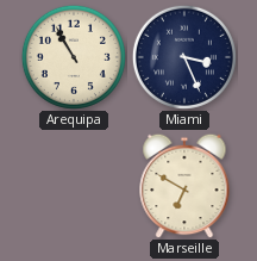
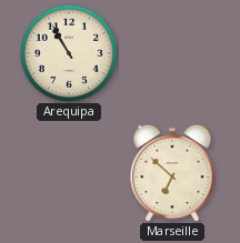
Miami: 3:26 -> none
Marseille: 6:50 -> 6:52
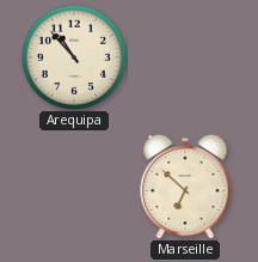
Arequipa: 10:55 -> 10:53
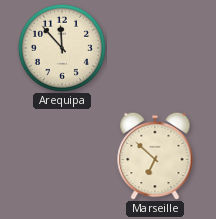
Arequipa: 10:53 -> 11:53
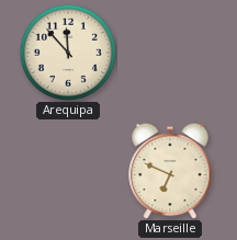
Marseille: 6:52 -> 6:49
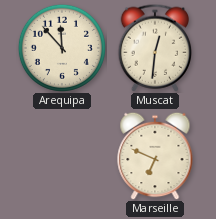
Muscat: none -> 12:31
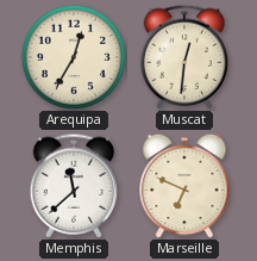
Arequipa: 11:53 -> 12:35
Memphis: none -> 11:38
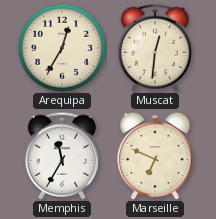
Memphis: 11:38 -> 11:35
